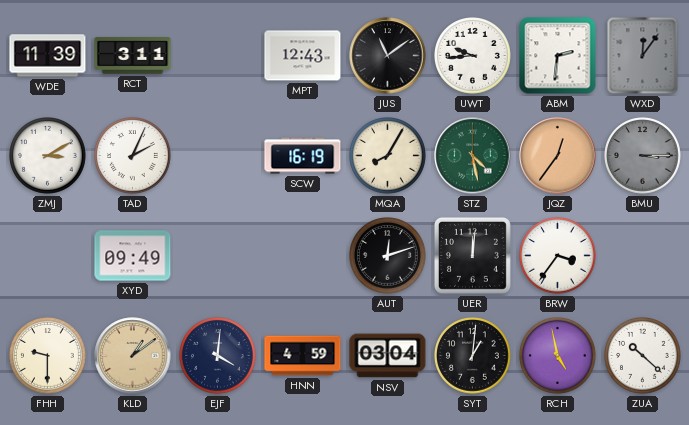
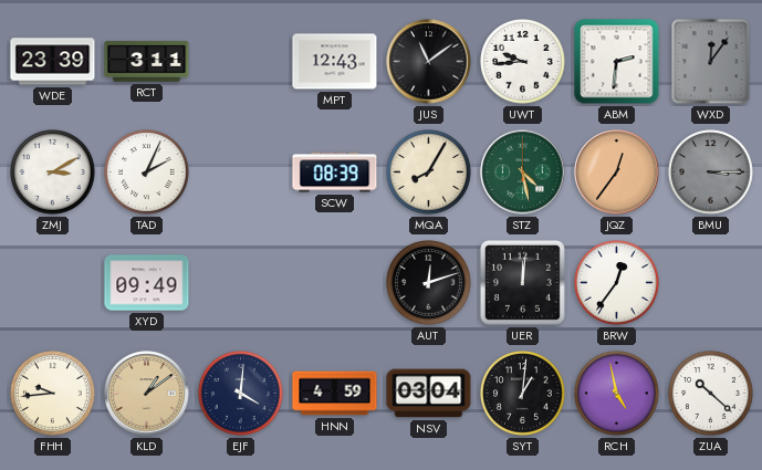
WDE: 11:39 -> 23:39
SCW: 16:19 -> 08:39
BRW: 3:36 -> 12:36
FHH: 9:30 -> 9:44
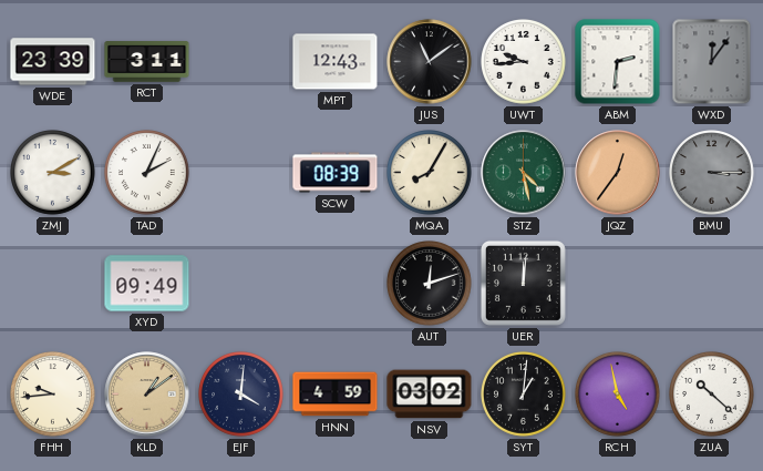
BRW: 12:36 -> none
NSV: 03:04 -> 03:02
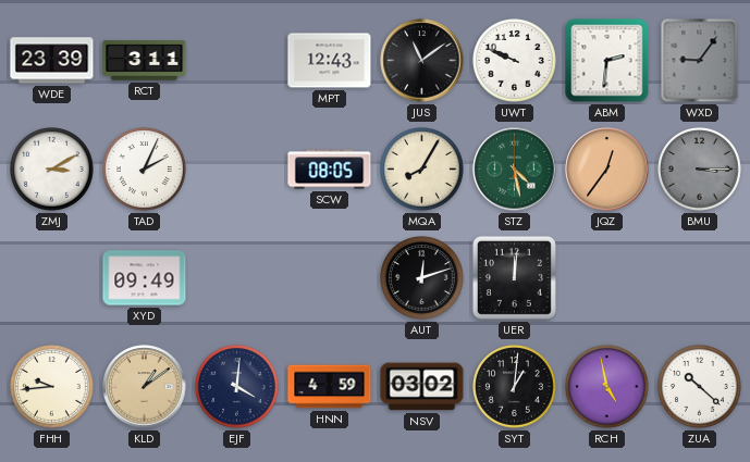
UWT: 9:44 -> 9:49
WXD: 12:06 -> 9:06
SCW: 08:39 -> 08:05
